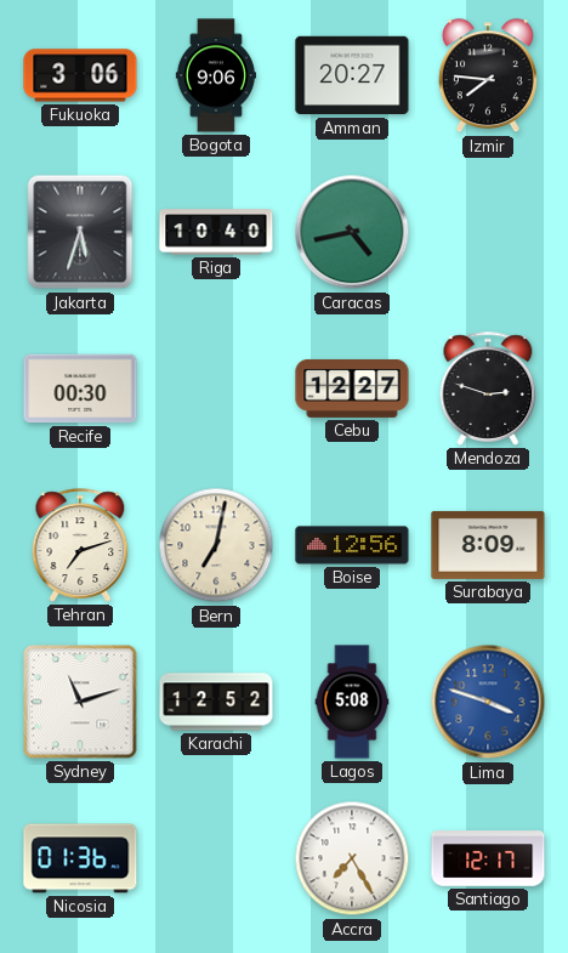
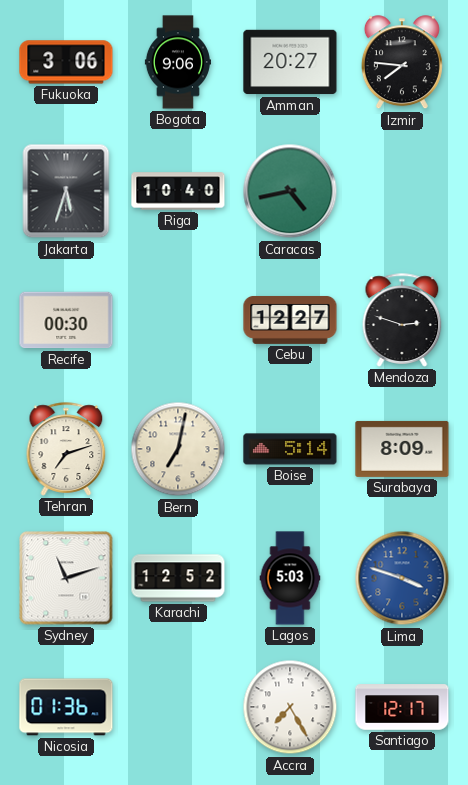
Boise: 12:56 -> 5:14
Lagos: 5:08 -> 5:03
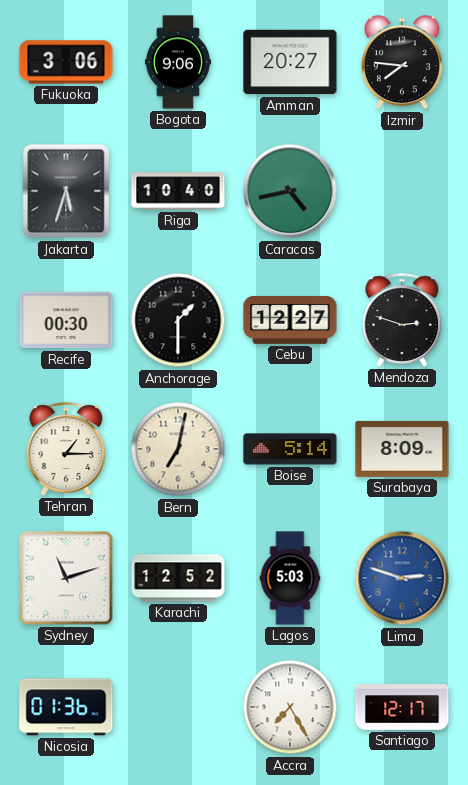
Anchorage: none -> 1:30
Tehran: 7:12 -> 1:15
Lima: 3:48 -> 2:48
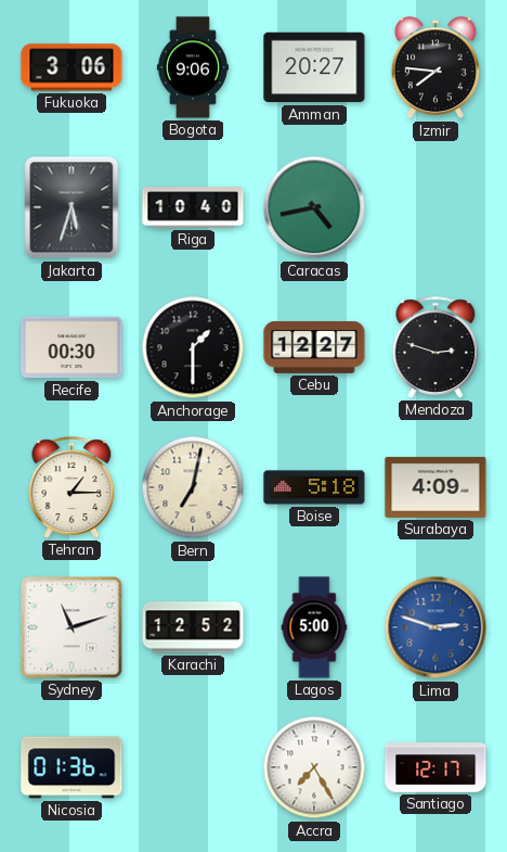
Boise: 5:14 -> 5:18
Surabaya: 8:09 -> 4:09
Lagos: 5:03 -> 5:00
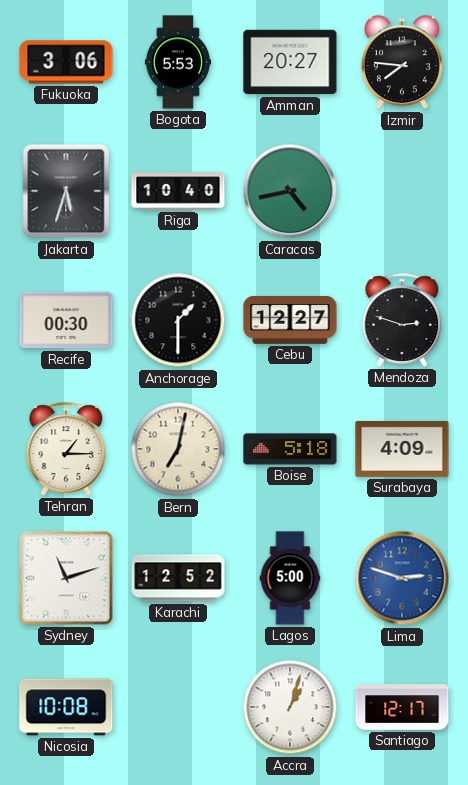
Bogota: 9:06 -> 5:53
Nicosia: 01:36 -> 10:08
Accra: 7:25 -> 1:03
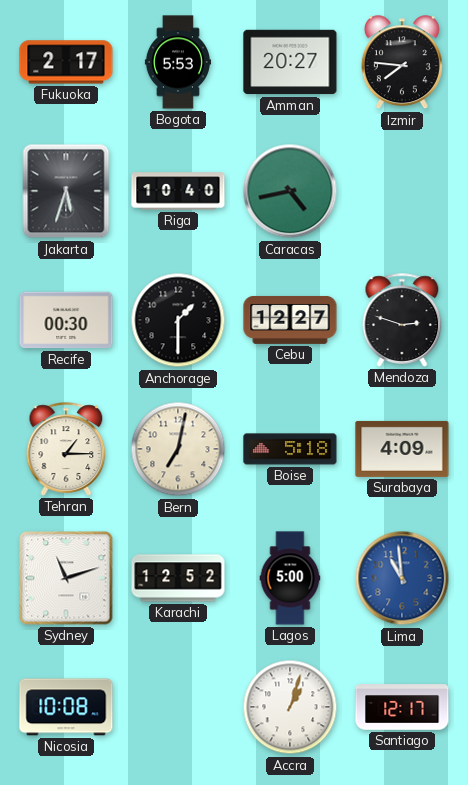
Fukuoka: 3:06 -> 2:17
Lima: 2:48 -> 10:59
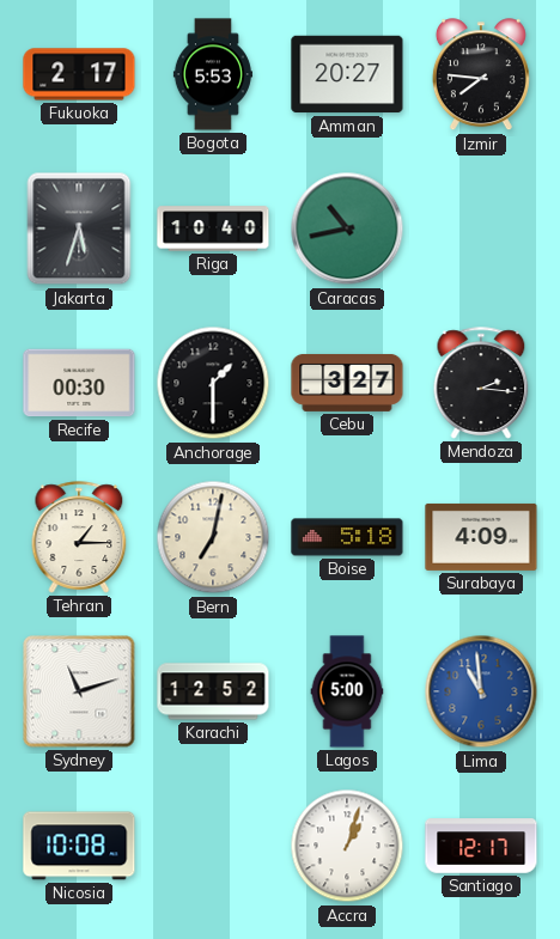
Caracas: 4:43 -> 10:43
Cebu: 12:27 -> 3:27
Mendoza: 2:48 -> 2:16
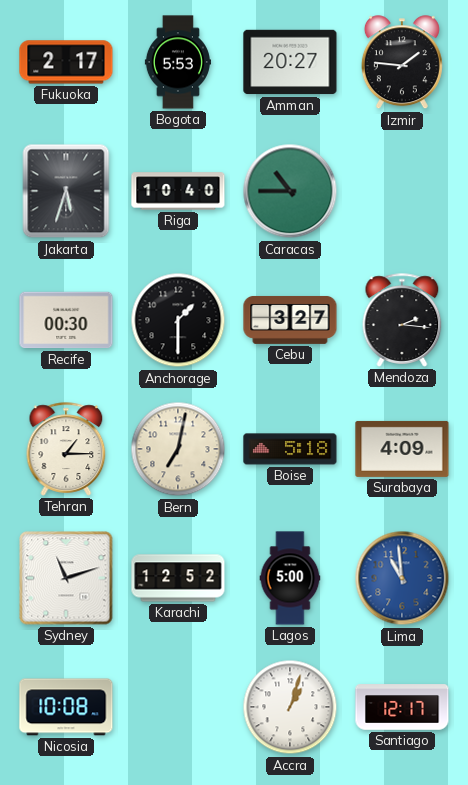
Izmir: 7:46 -> 1:46
Caracas: 10:43 -> 10:45
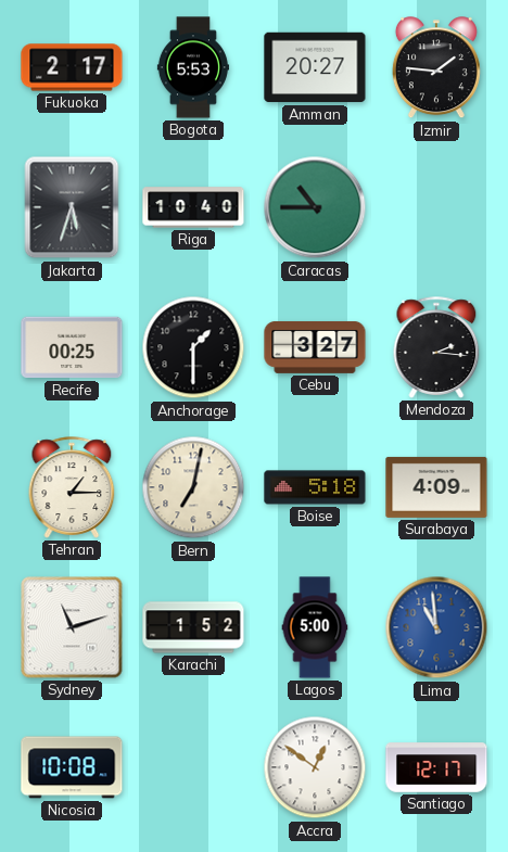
Recife: 00:30 -> 00:25
Karachi: 12:52 -> 1:52
Accra: 1:03 -> 12:51
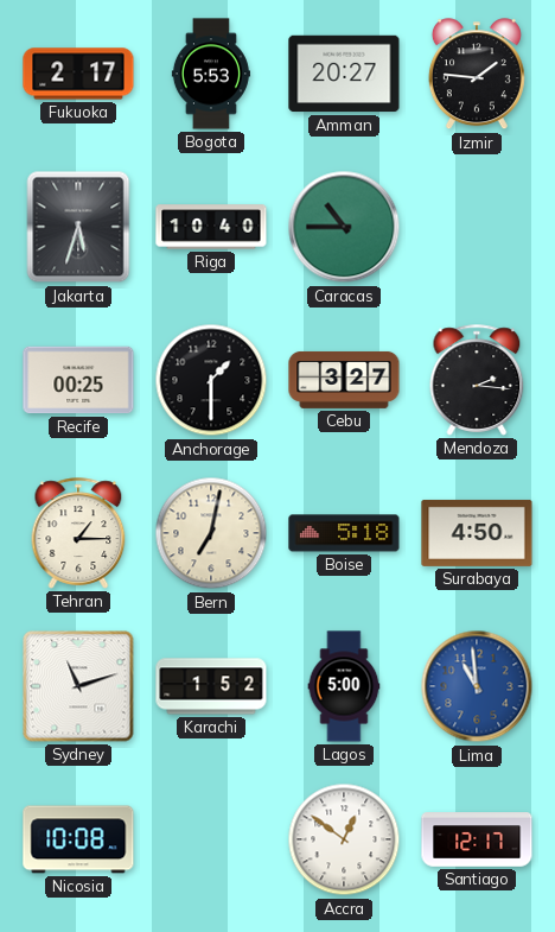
Surabaya: 4:09 -> 4:50
